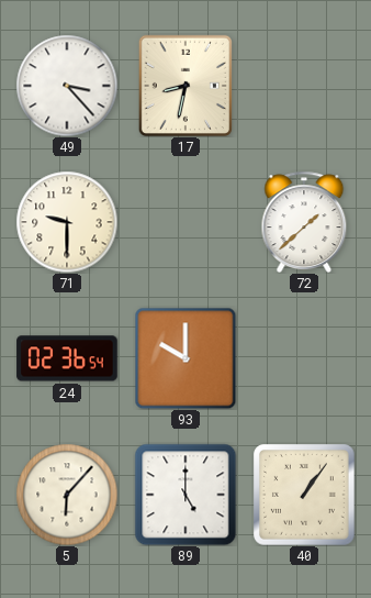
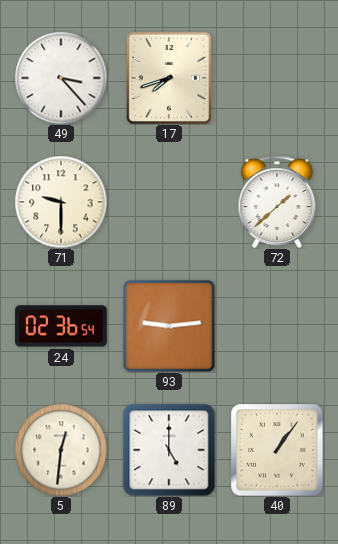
17: 8:32 -> 7:42
93: 10:00 -> 9:14
5: 6:07 -> 12:31
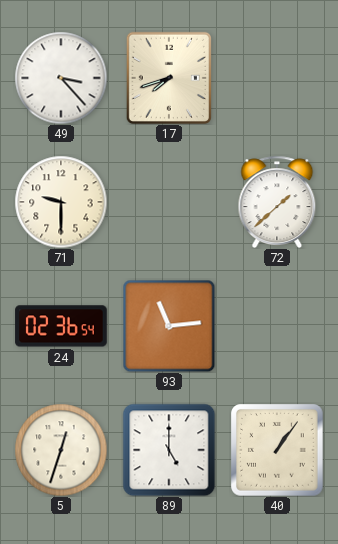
93: 9:14 -> 11:14
5: 12:31 -> 12:33
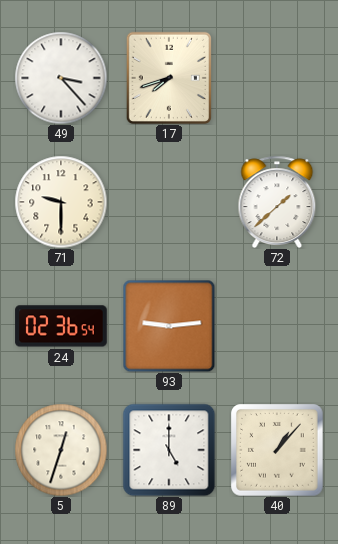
93: 11:14 -> 9:14
40: 1:06 -> 1:07
